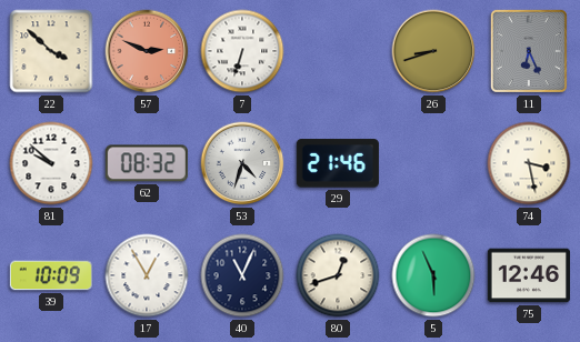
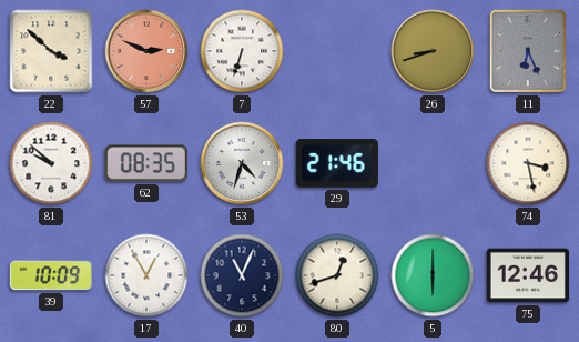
62: 08:32 -> 08:35
5: 5:56 -> 6:00
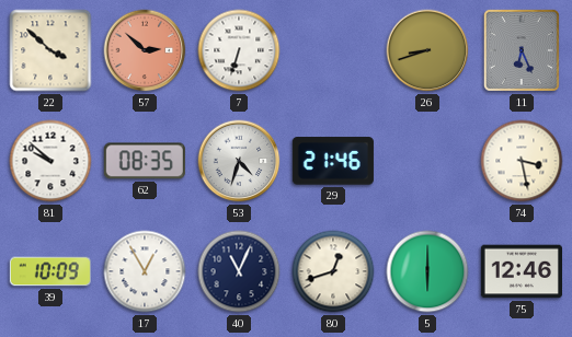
57: 2:49 -> 2:52
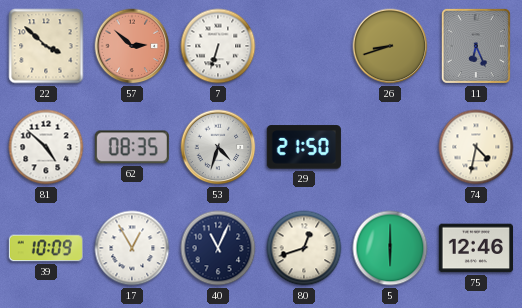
81: 9:52 -> 4:52
29: 21:46 -> 21:50
74: 3:28 -> 4:32
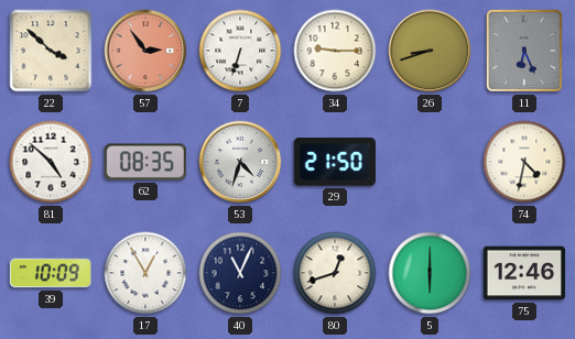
57: 2:52 -> 2:54
34: none -> 9:15
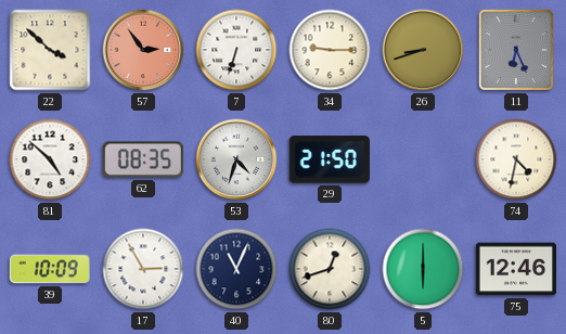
17: 12:55 -> 2:55
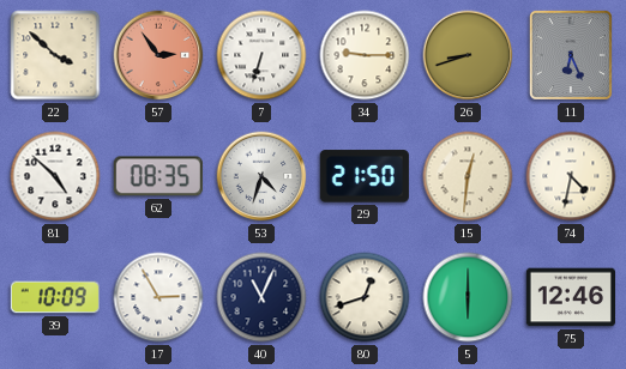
15: none -> 12:31
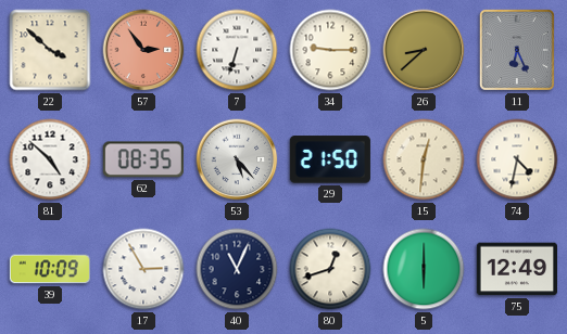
26: 8:42 -> 8:38
53: 4:33 -> 5:23
75: 12:46 -> 12:49
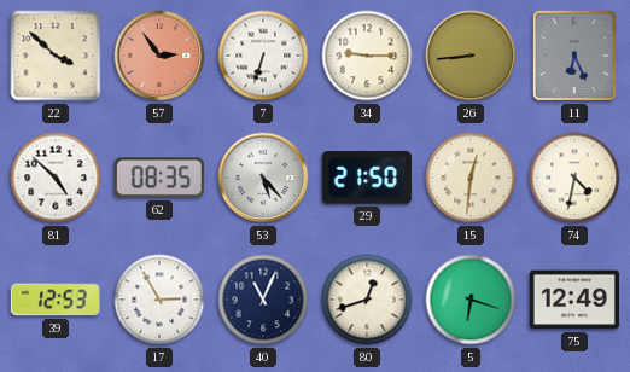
26: 8:38 -> 8:44
39: 10:09 -> 12:53
5: 6:00 -> 6:18
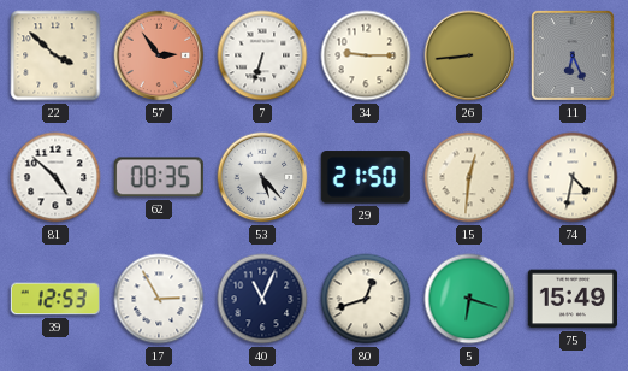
75: 12:49 -> 15:49
